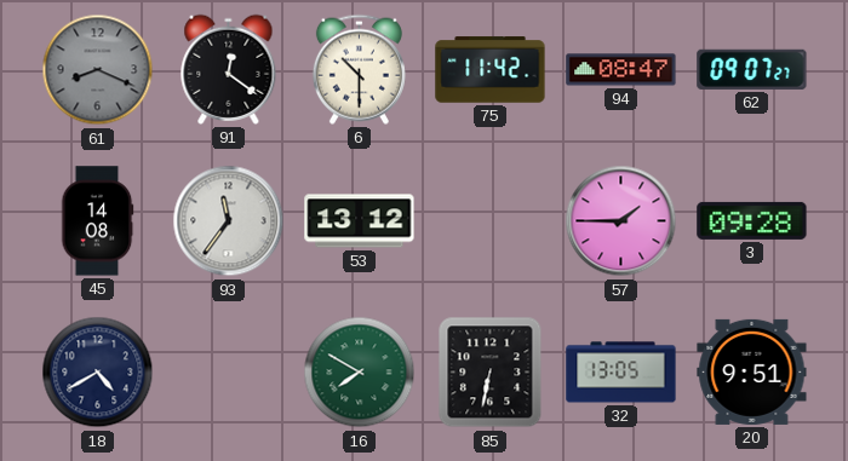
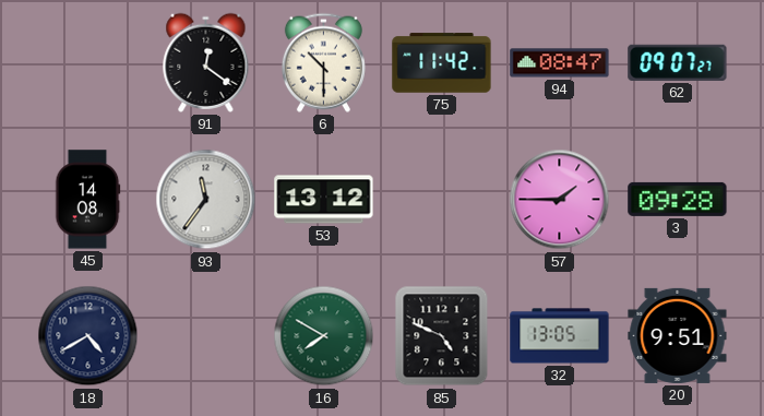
61: 8:19 -> none
85: 6:32 -> 4:49
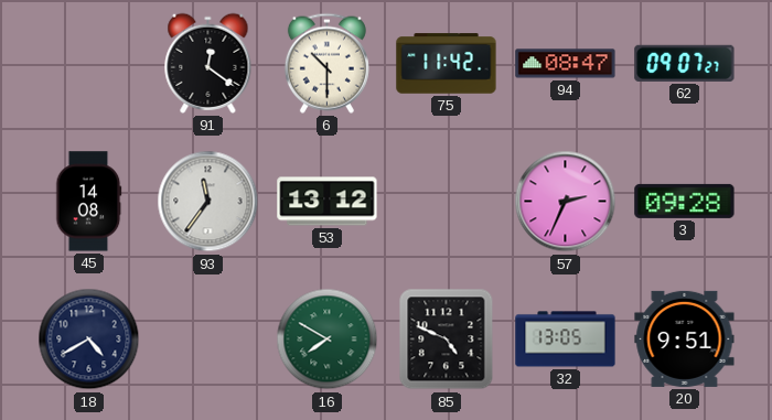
57: 1:45 -> 2:34
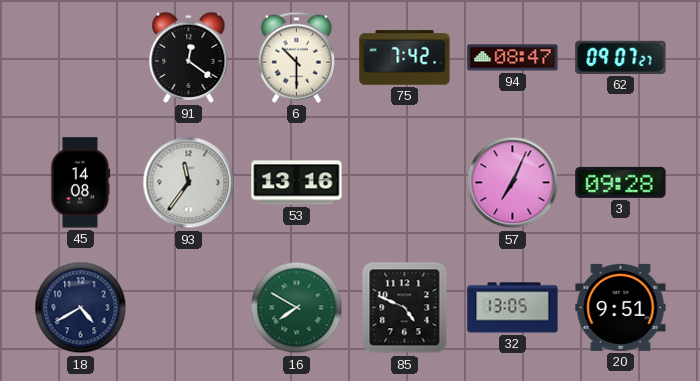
75: 11:42 -> 7:42
53: 13:12 -> 13:16
57: 2:34 -> 7:04
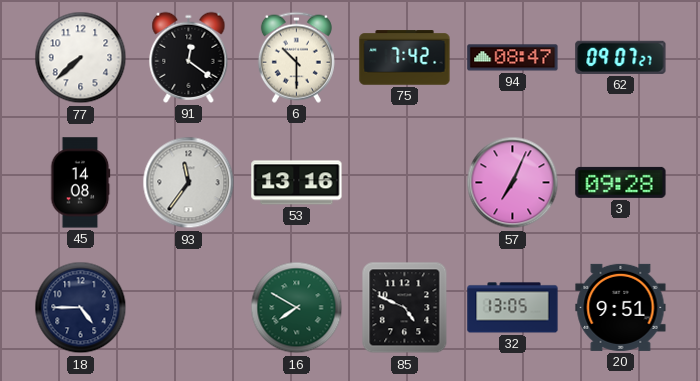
77: none -> 7:38
18: 4:40 -> 4:45
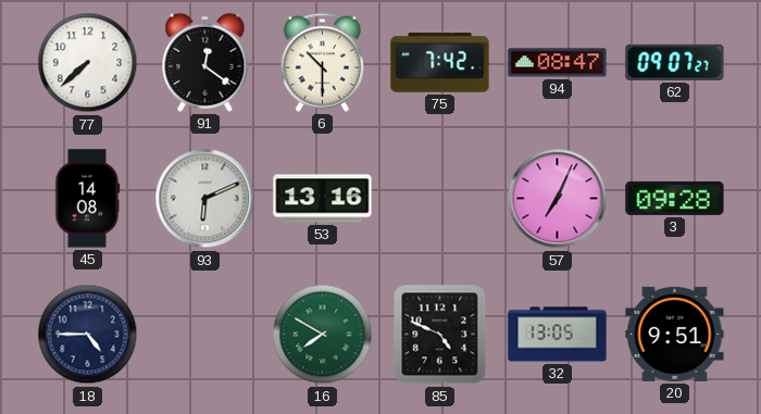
93: 11:36 -> 6:11
